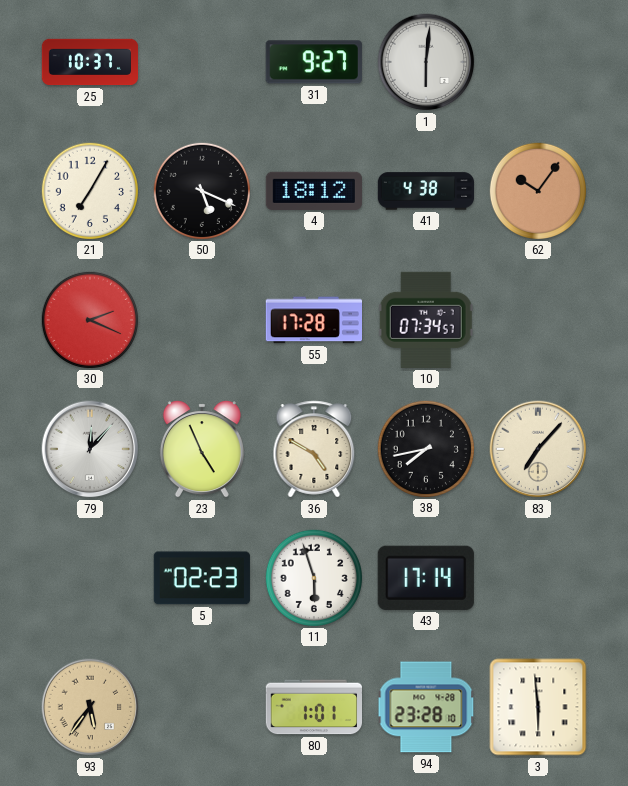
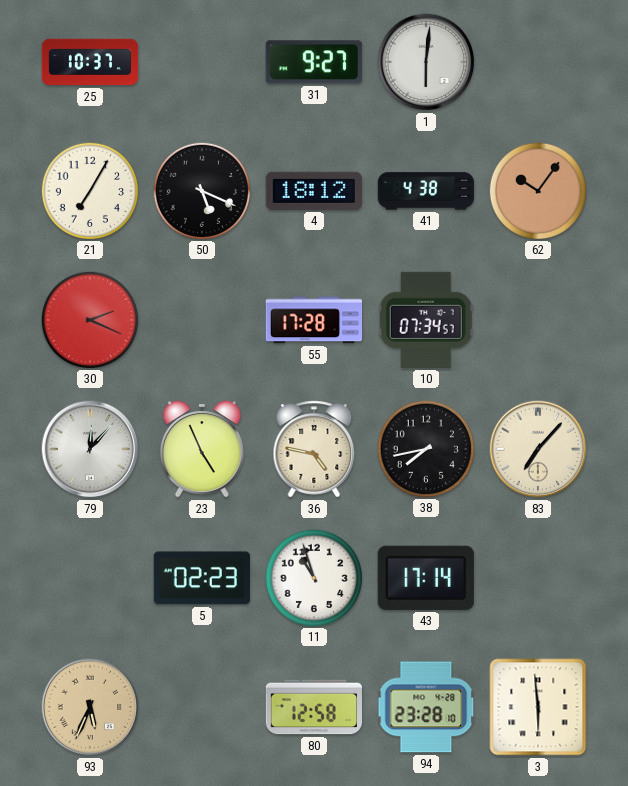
36: 4:50 -> 4:47
11: 5:57 -> 10:57
93: 5:36 -> 5:34
80: 1:01 -> 12:58
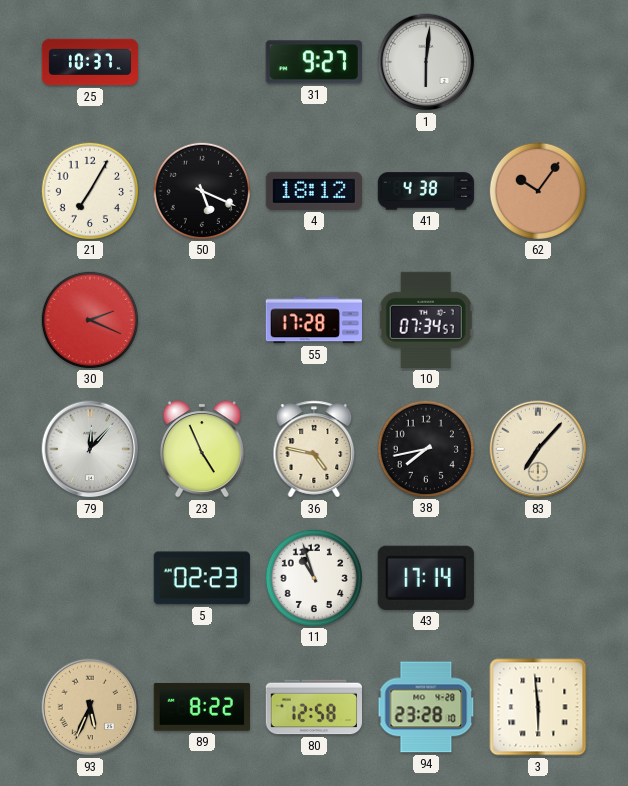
89: none -> 8:22
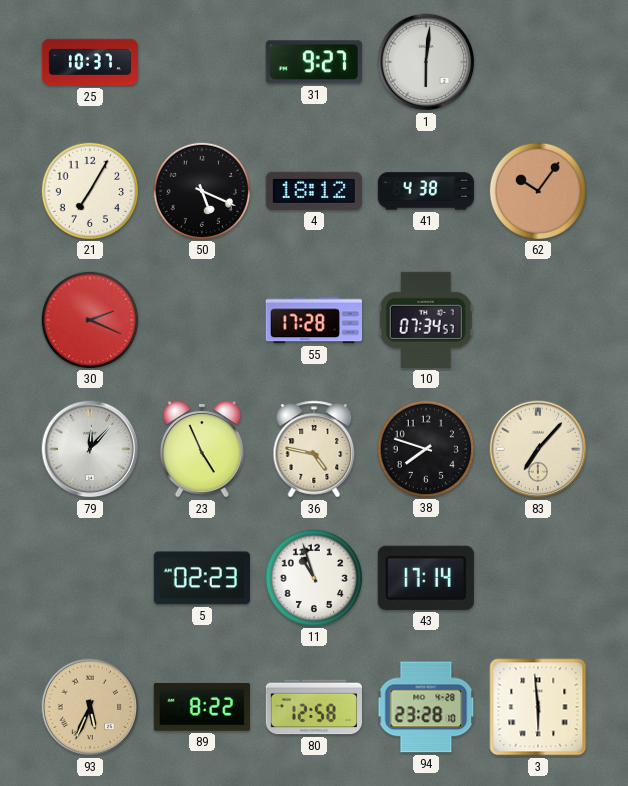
38: 7:43 -> 7:48
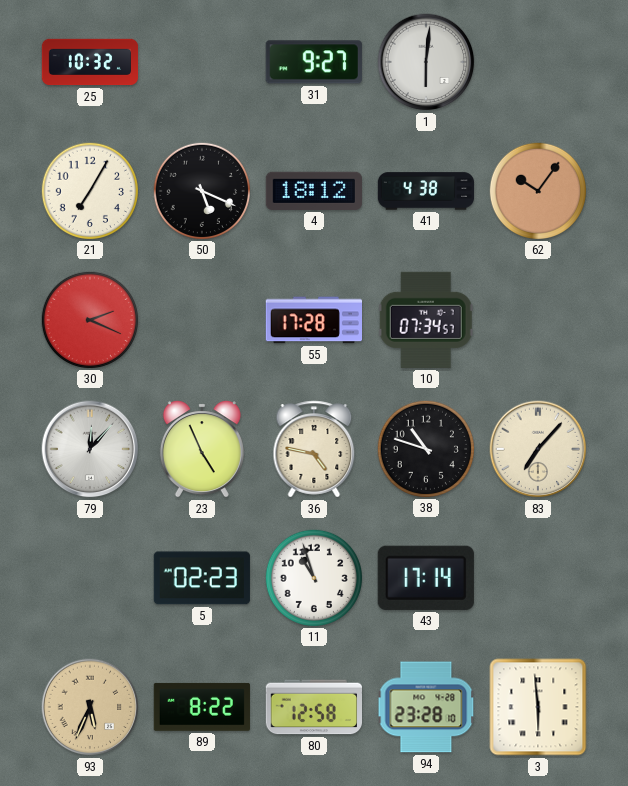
25: 10:37 -> 10:32
38: 7:48 -> 10:48
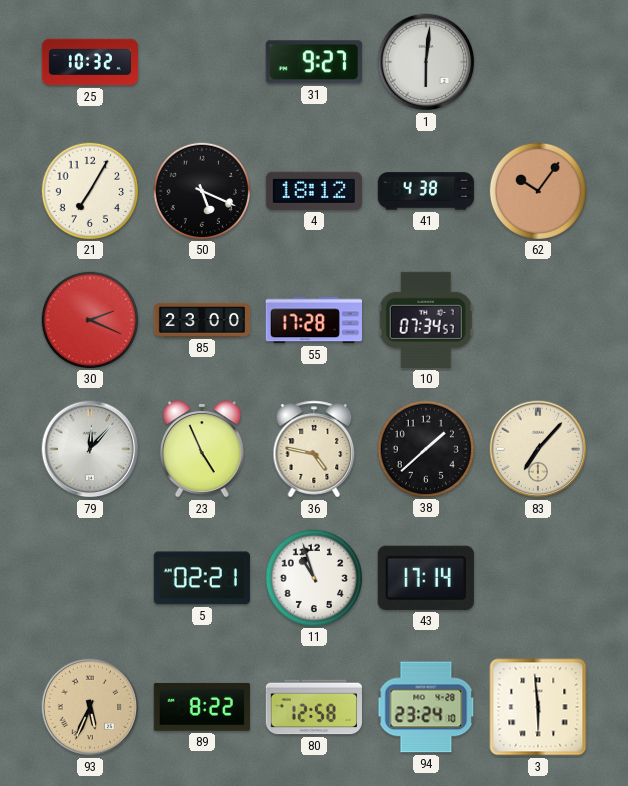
85: none -> 23:00
38: 10:48 -> 1:38
5: 02:23 -> 02:21
94: 23:28 -> 23:24
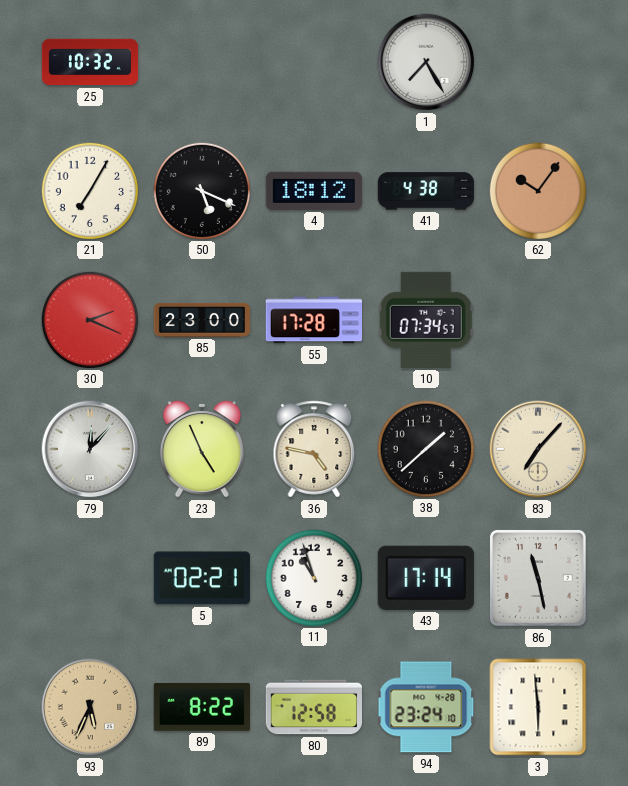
31: 9:27 -> none
1: 6:01 -> 7:25
86: none -> 11:28
